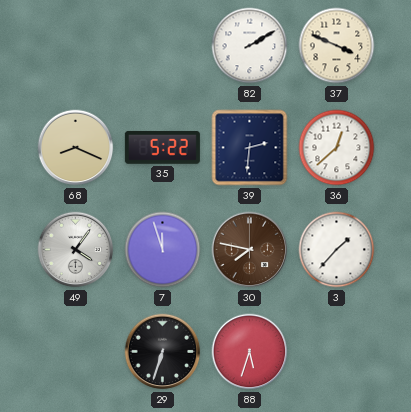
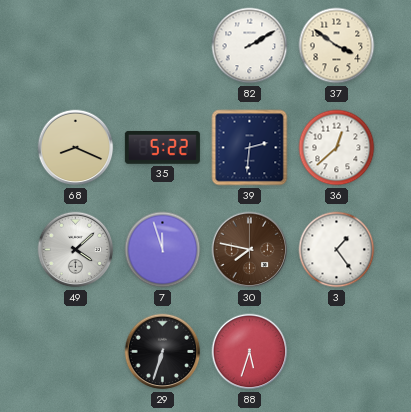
37: 3:49 -> 3:51
49: 4:06 -> 4:08
3: 1:37 -> 1:24
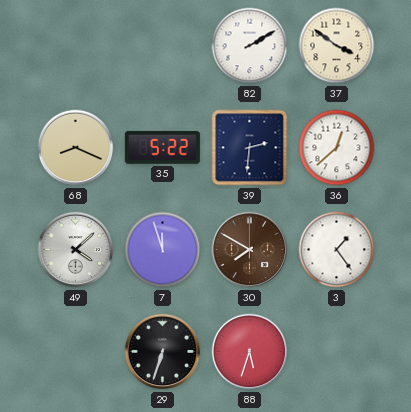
30: 7:47 -> 7:50
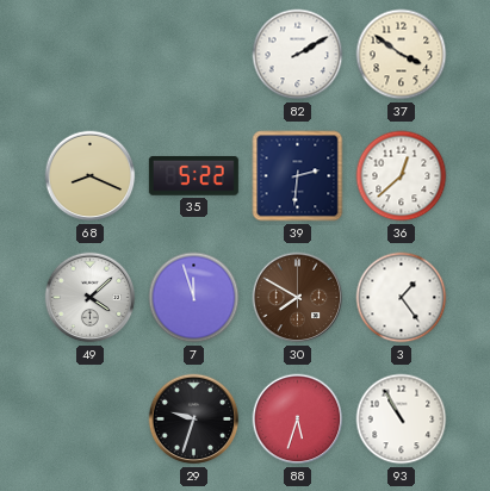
29: 6:33 -> 9:33
93: none -> 10:55
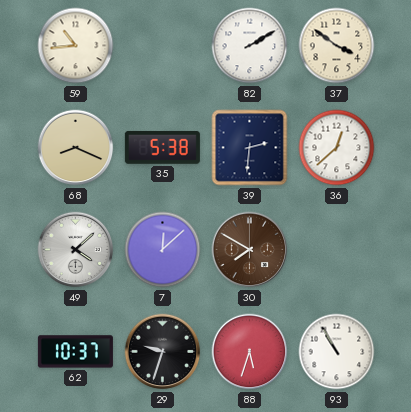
59: none -> 10:44
35: 5:22 -> 5:38
7: 11:57 -> 12:08
3: 1:24 -> none
62: none -> 10:37
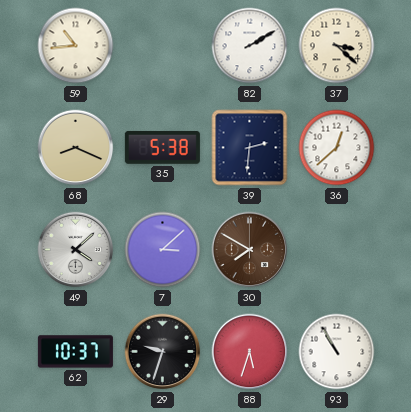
37: 3:51 -> 3:22
7: 12:08 -> 3:08
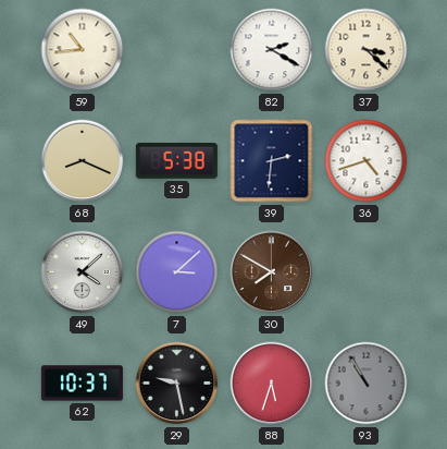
82: 2:10 -> 2:20
36: 12:38 -> 4:42
29: 9:33 -> 9:28
93 dial: white -> grey
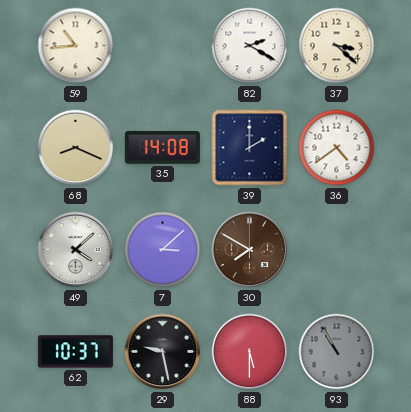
35: 5:38 -> 14:08
39: 2:31 -> 2:00
36: 4:42 -> 4:39
88: 5:33 -> 5:30
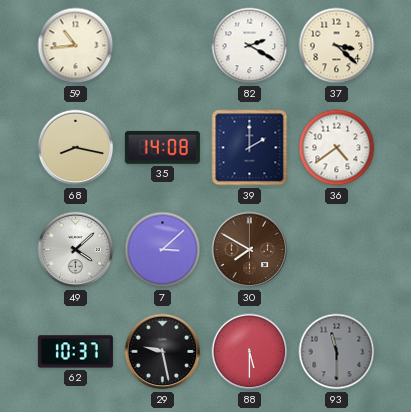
68: 8:19 -> 8:17
93: 10:55 -> 11:30
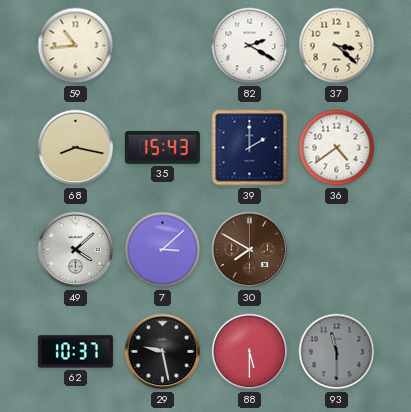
35: 14:08 -> 15:43
